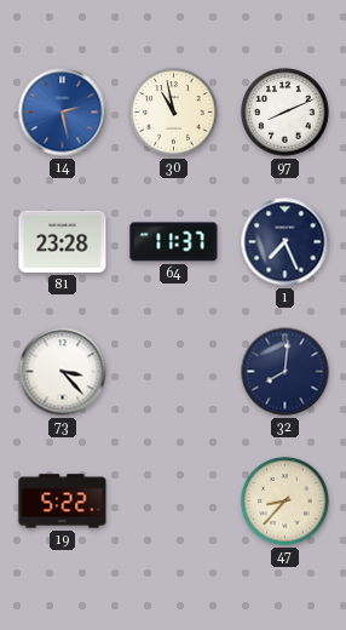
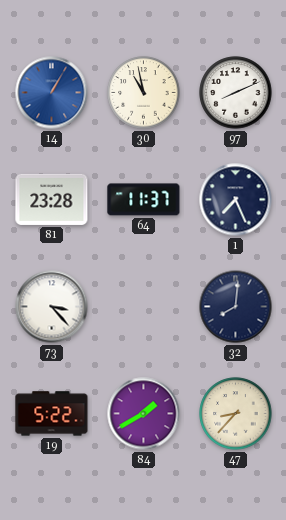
14: 2:28 -> 1:05
84: none -> 1:40
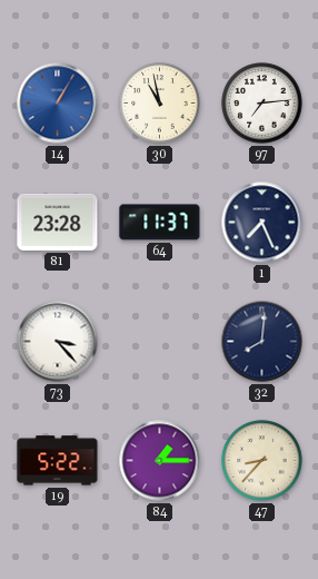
97: 8:11 -> 7:14
84: 1:40 -> 1:15
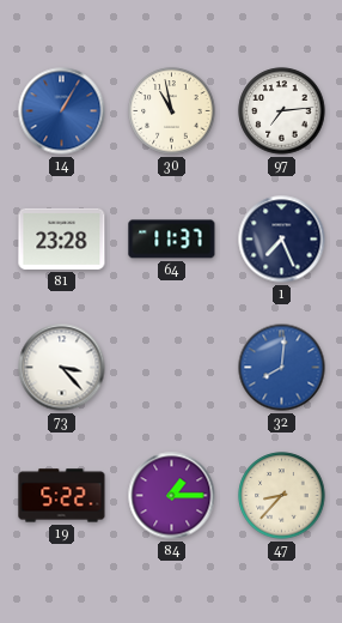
32 dial: navy -> blue
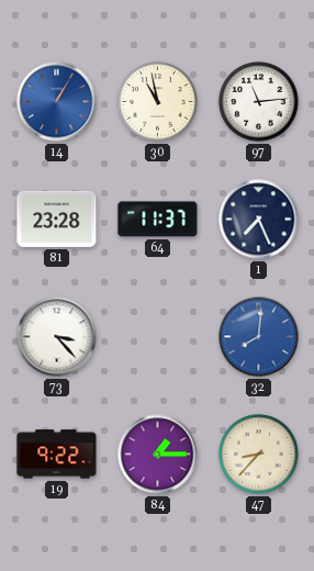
97: 7:14 -> 11:14
19: 5:22 -> 9:22
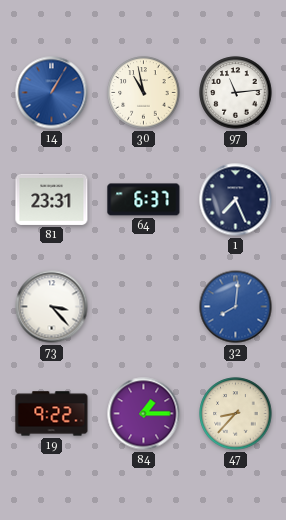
81: 23:28 -> 23:31
64: 11:37 -> 6:37
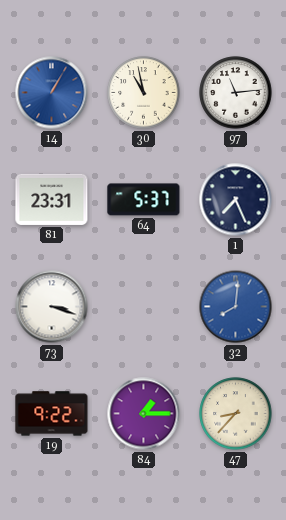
64: 6:37 -> 5:37
73: 3:23 -> 3:18
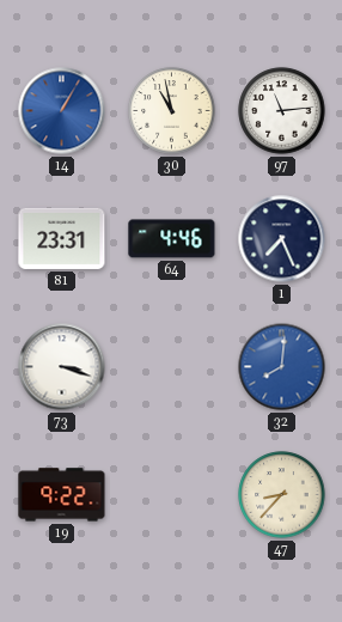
64: 5:37 -> 4:46
84: 1:15 -> none
